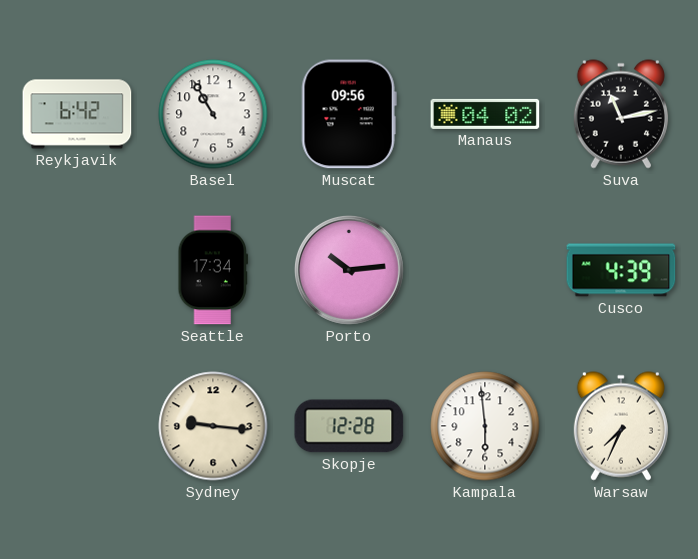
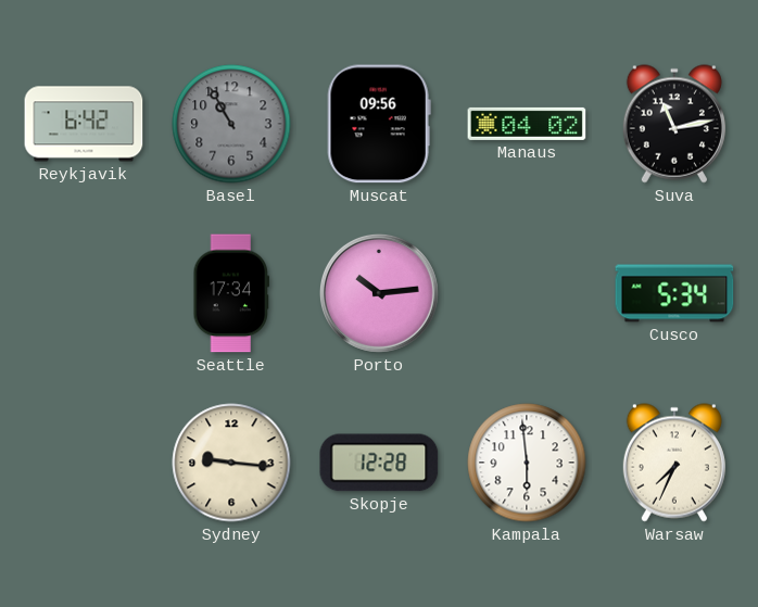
Basel dial: white -> grey
Cusco: 4:39 -> 5:34
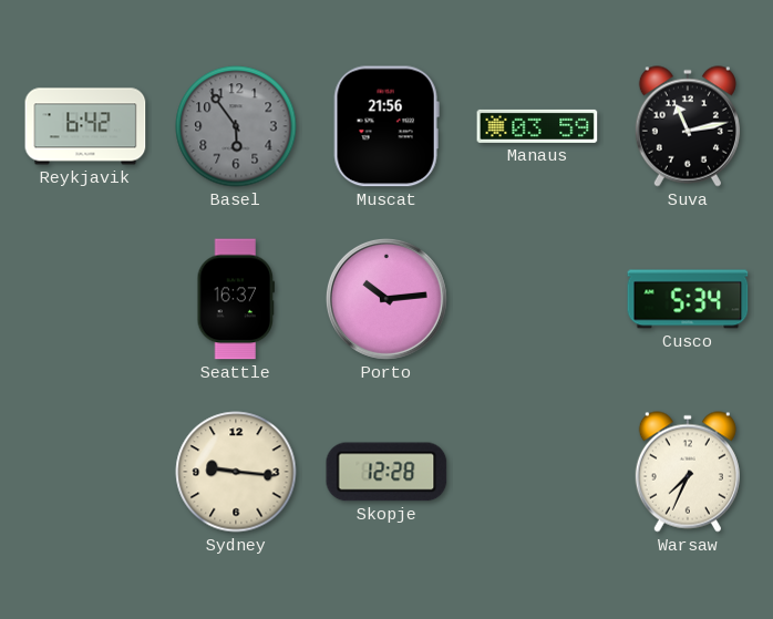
Basel: 10:55 -> 5:54
Muscat: 09:56 -> 21:56
Manaus: 04:02 -> 03:59
Seattle: 17:34 -> 16:37
Kampala: 5:59 -> none
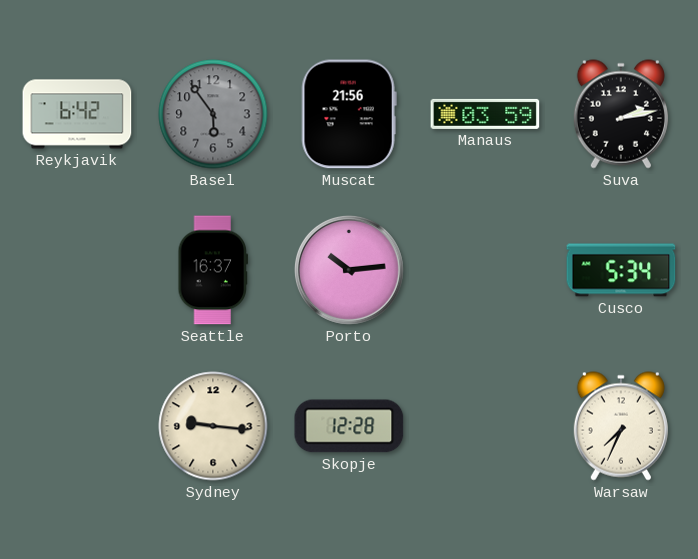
Suva: 11:13 -> 2:13
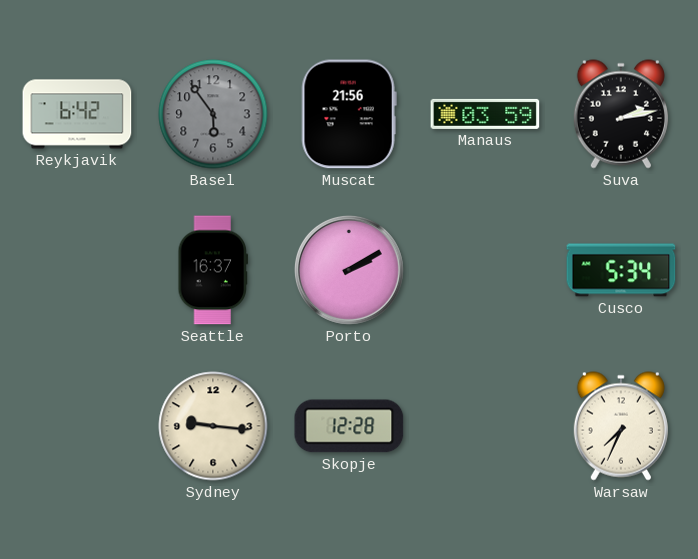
Porto: 10:14 -> 2:10
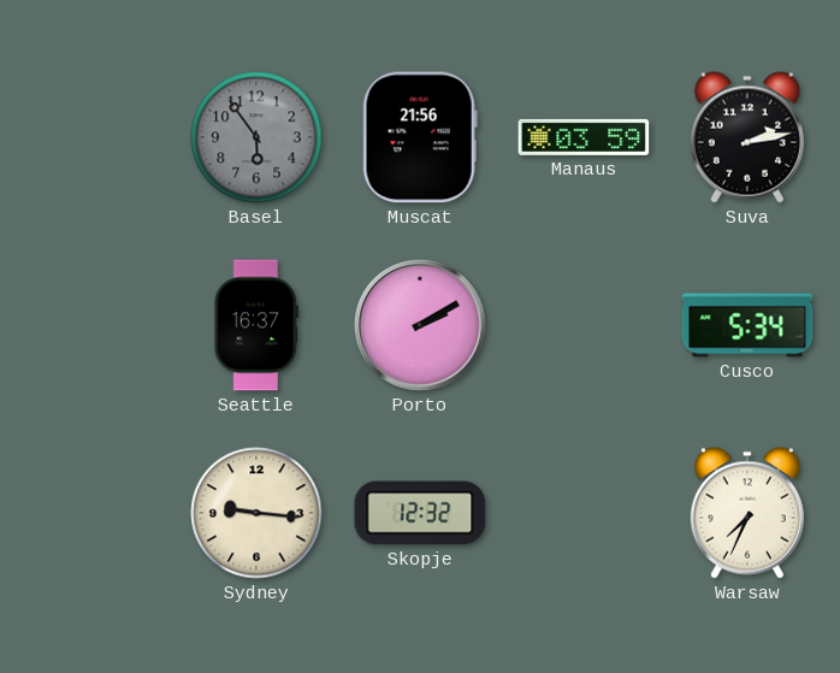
Reykjavik: 6:42 -> none
Skopje: 12:28 -> 12:32
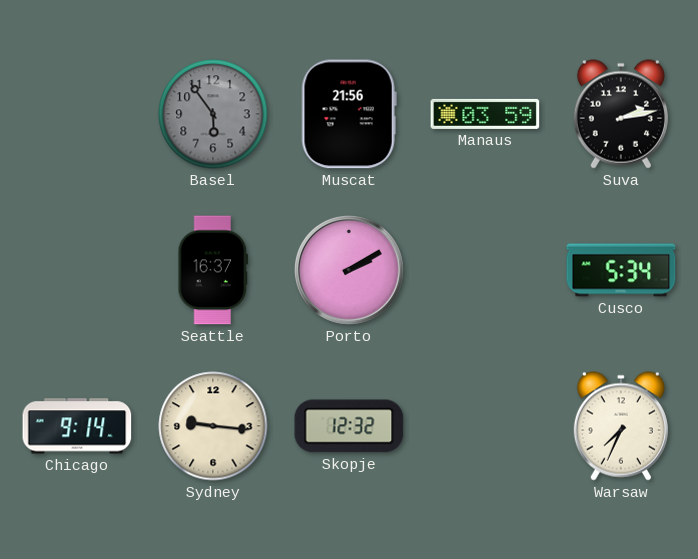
Chicago: none -> 9:14
